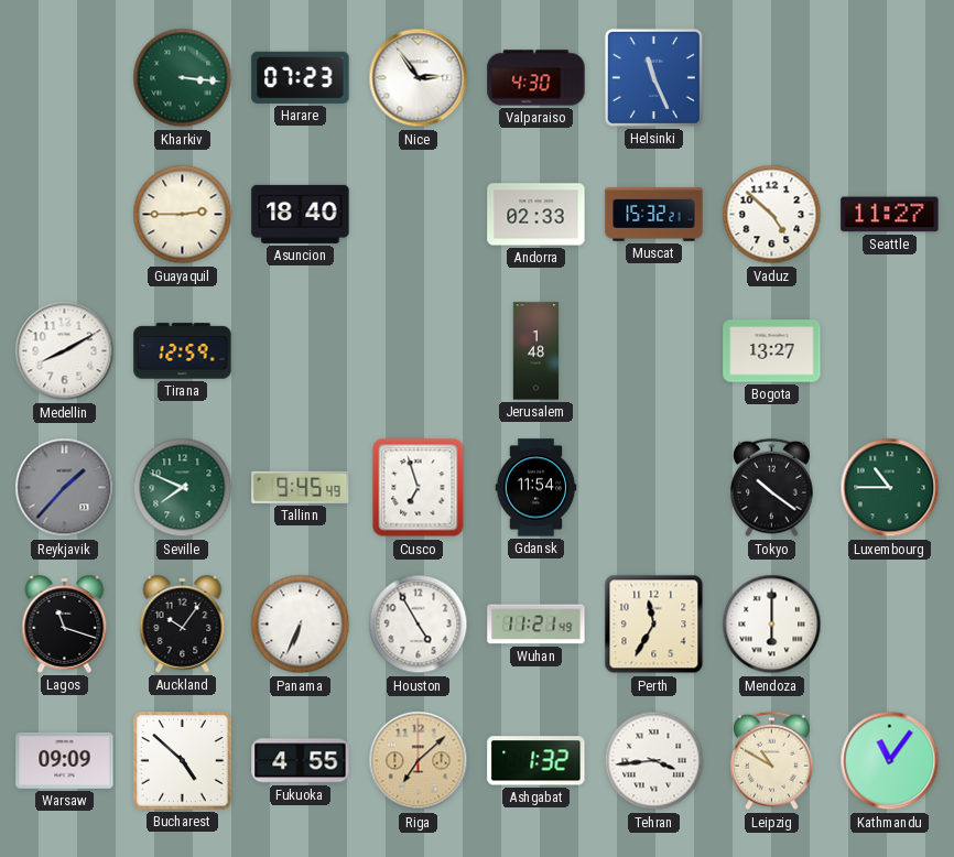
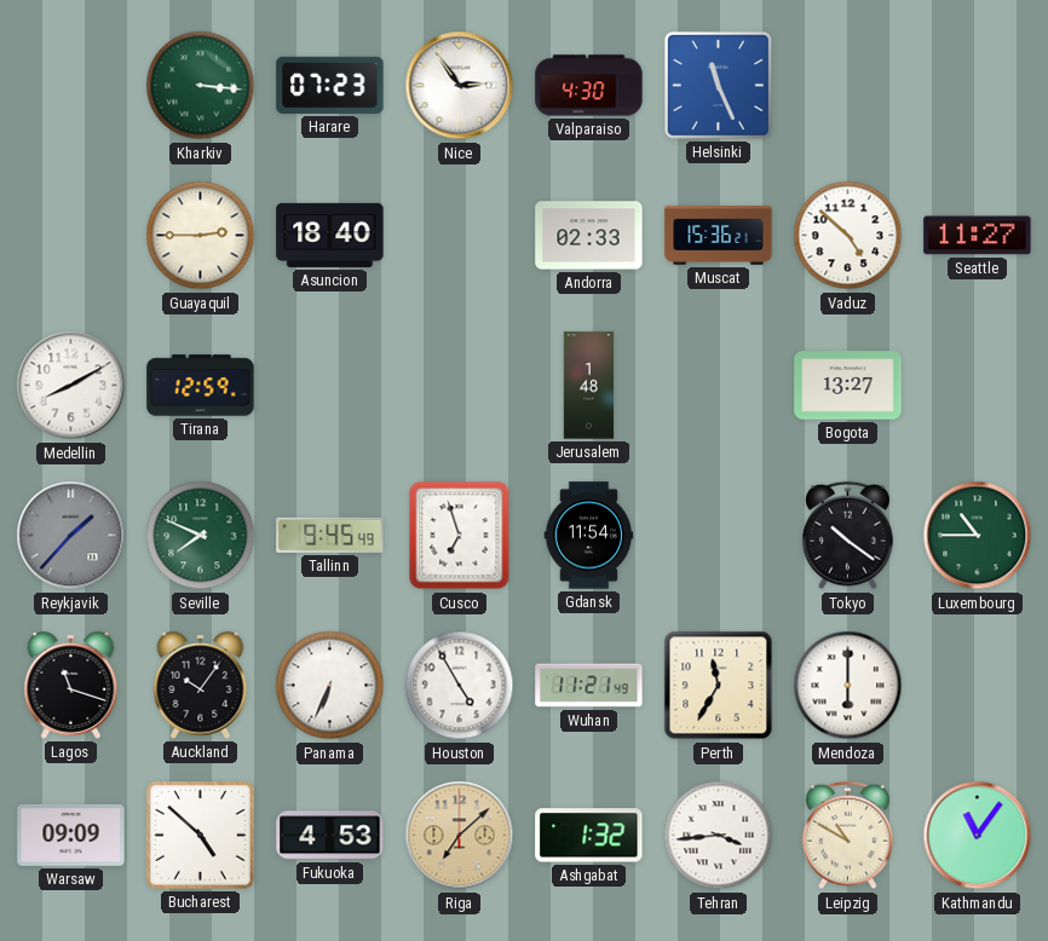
Muscat: 15:32 -> 15:36
Fukuoka: 4:55 -> 4:53
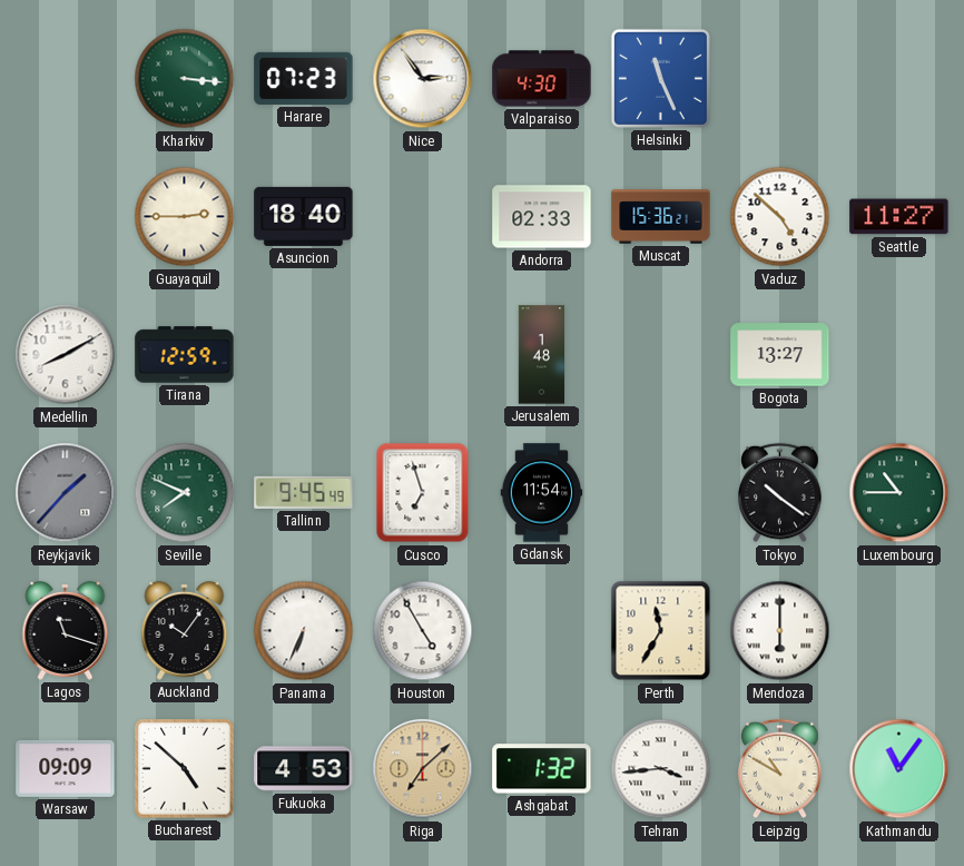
Wuhan: 11:21 -> none
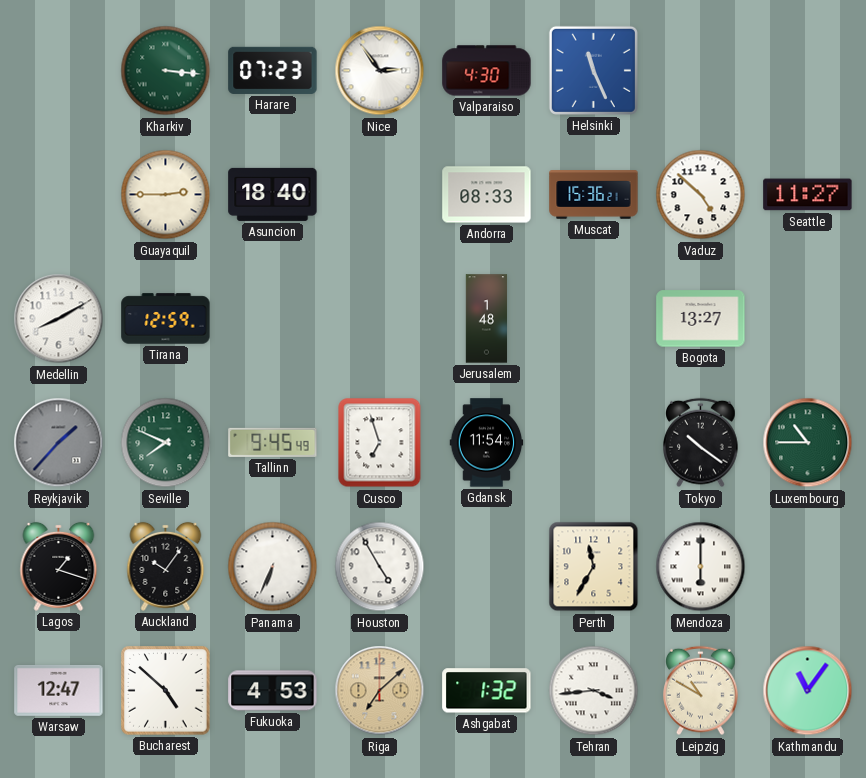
Andorra: 02:33 -> 08:33
Lagos: 11:18 -> 1:18
Warsaw: 09:09 -> 12:47
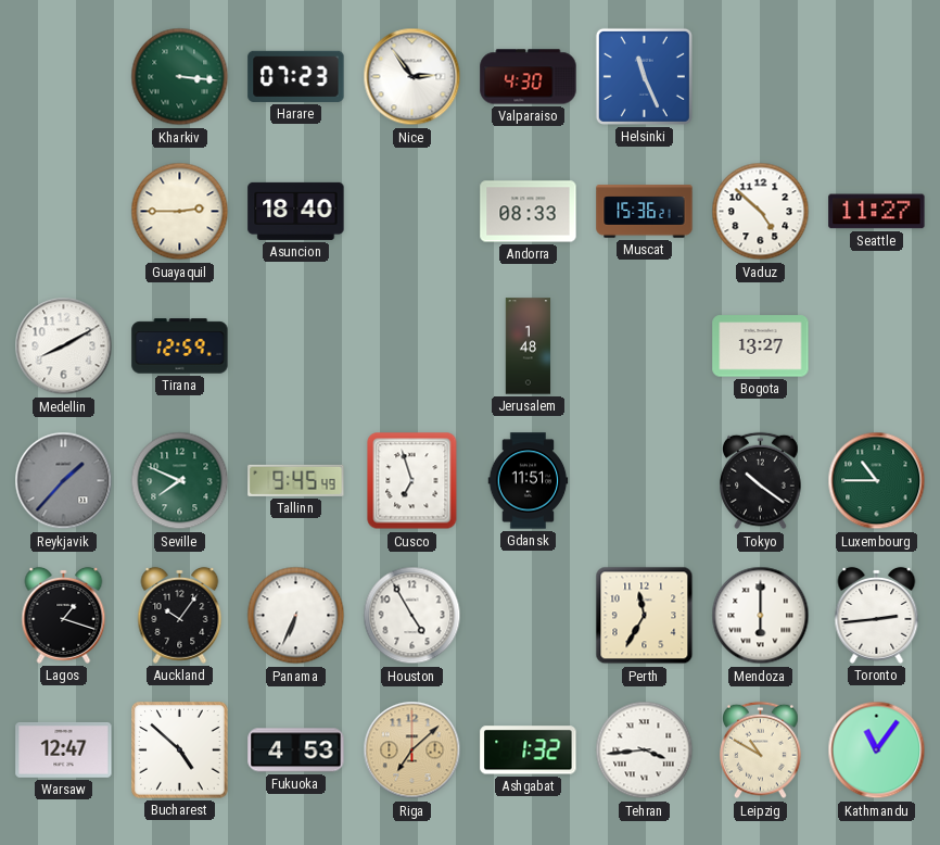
Gdansk: 11:54 -> 11:51
Toronto: none -> 2:44
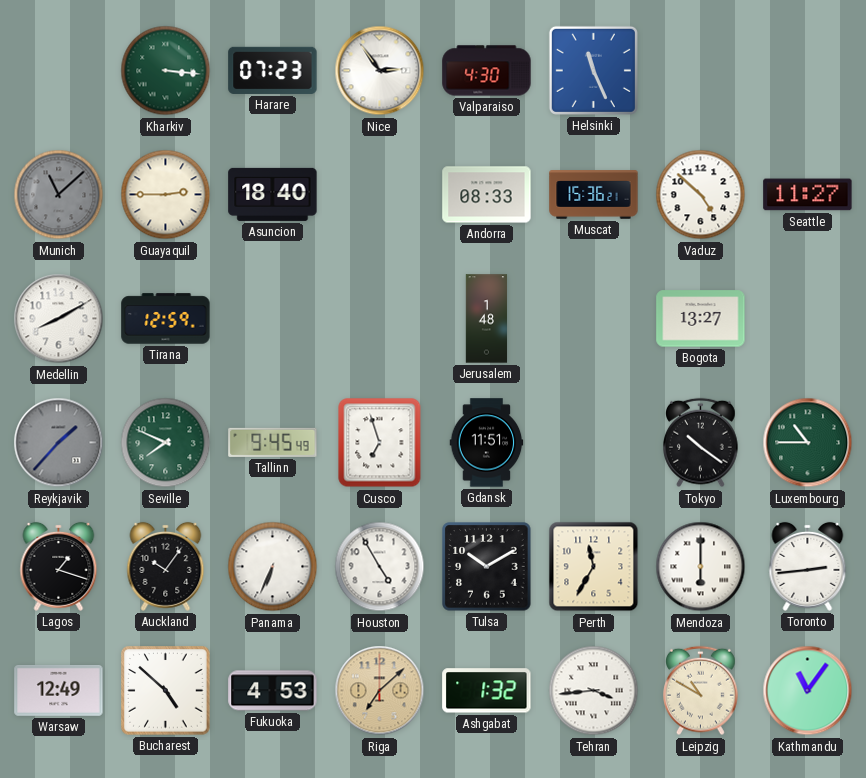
Munich: none -> 11:08
Tulsa: none -> 10:10
Warsaw: 12:47 -> 12:49
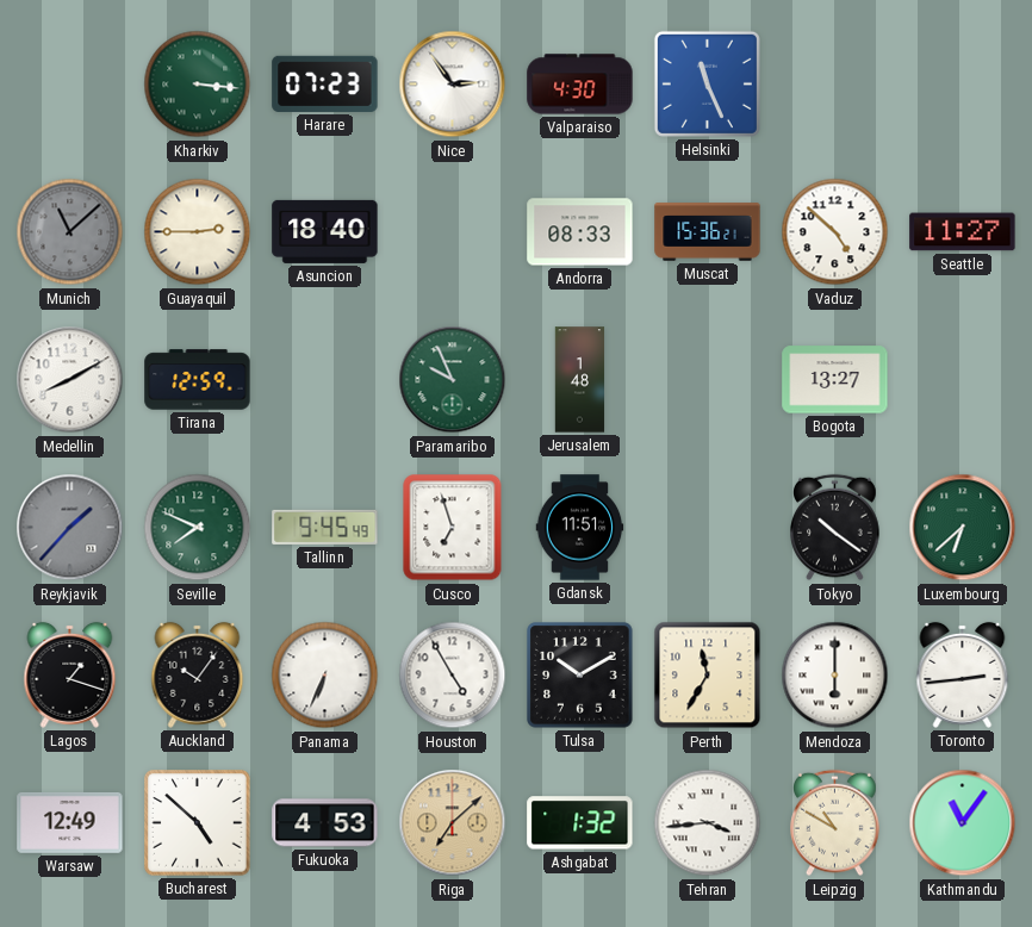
Paramaribo: none -> 9:56
Luxembourg: 10:45 -> 6:38
